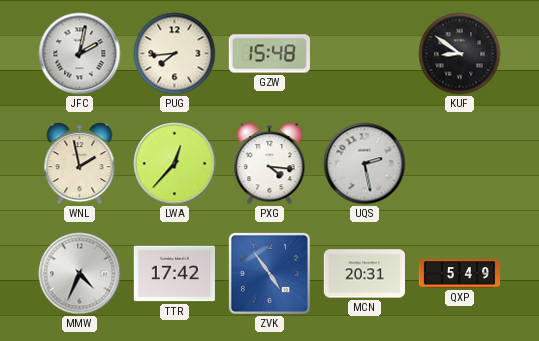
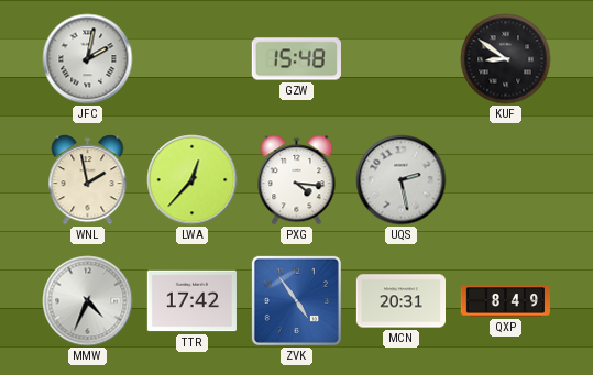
PUG: 7:44 -> none
QXP: 5:49 -> 8:49
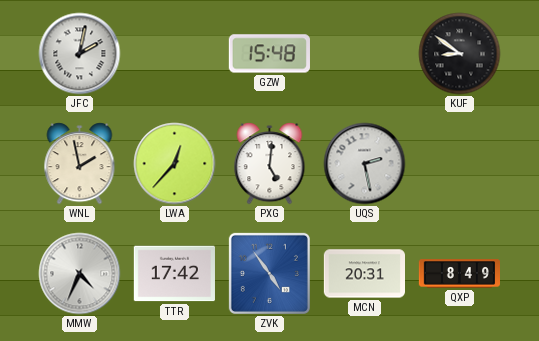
PXG: 4:16 -> 5:01
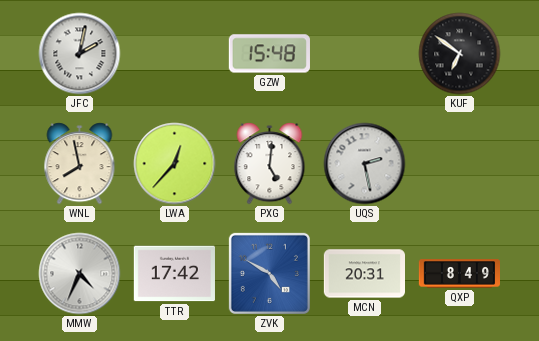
KUF: 8:51 -> 6:51
WNL: 1:58 -> 7:58
ZVK: 4:54 -> 4:50
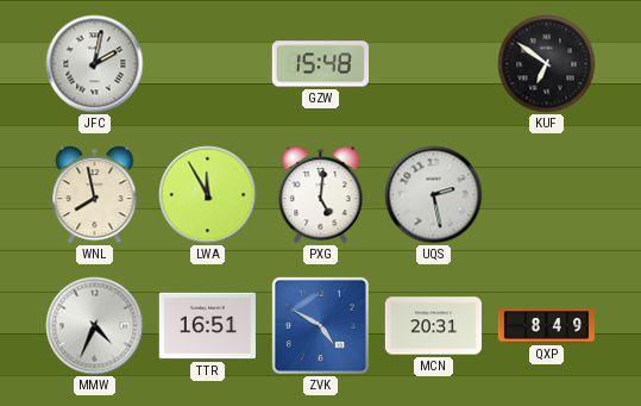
LWA: 12:37 -> 11:55
TTR: 17:42 -> 16:51
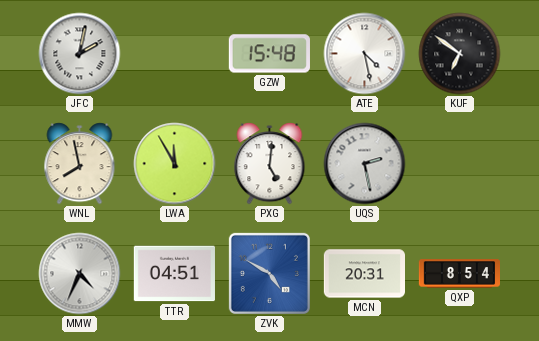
ATE: none -> 4:28
TTR: 16:51 -> 04:51
QXP: 8:49 -> 8:54
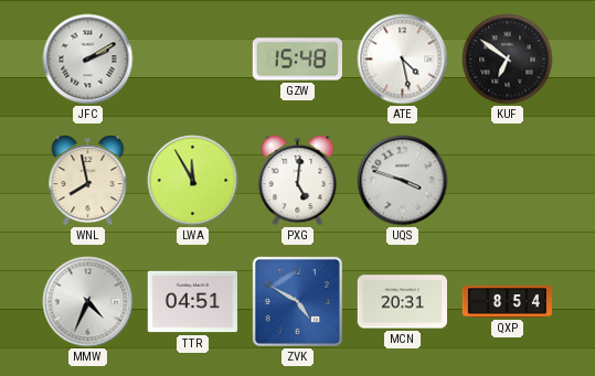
JFC: 2:02 -> 2:10
UQS: 2:28 -> 3:48
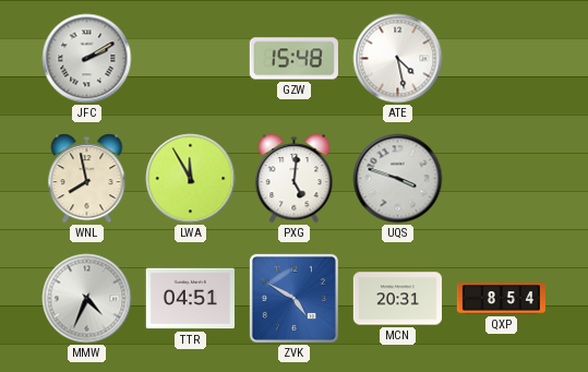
KUF: 6:51 -> none
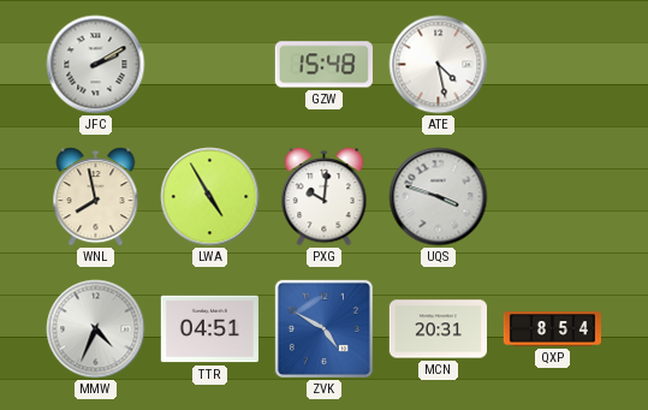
LWA: 11:55 -> 4:55
PXG: 5:01 -> 10:01
